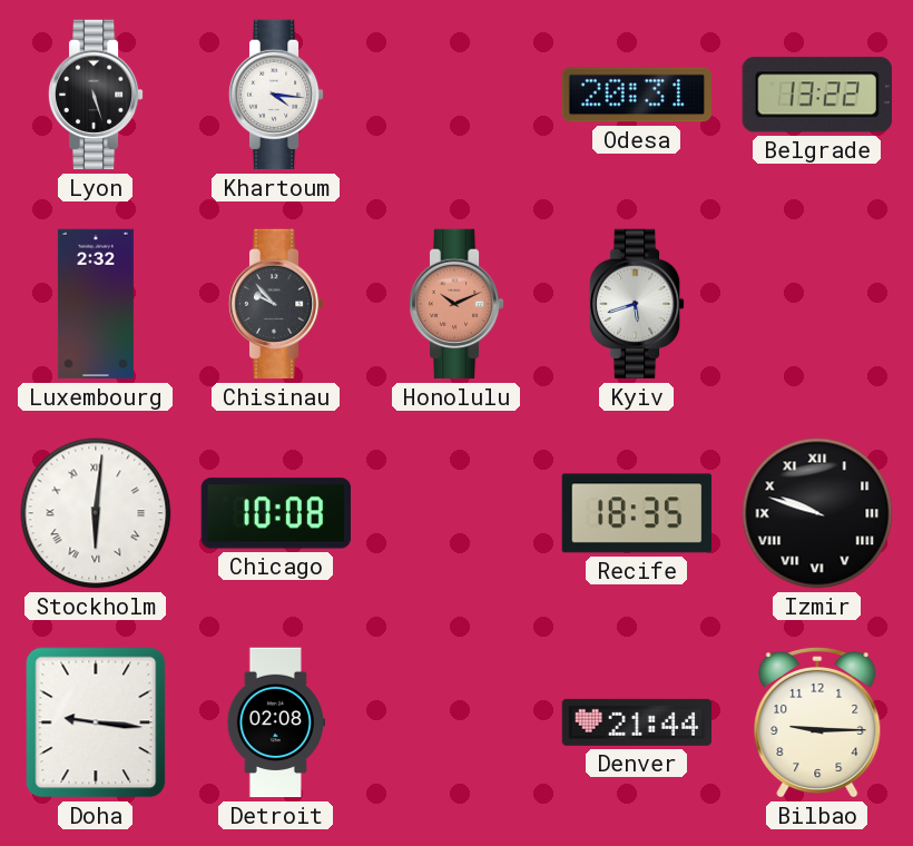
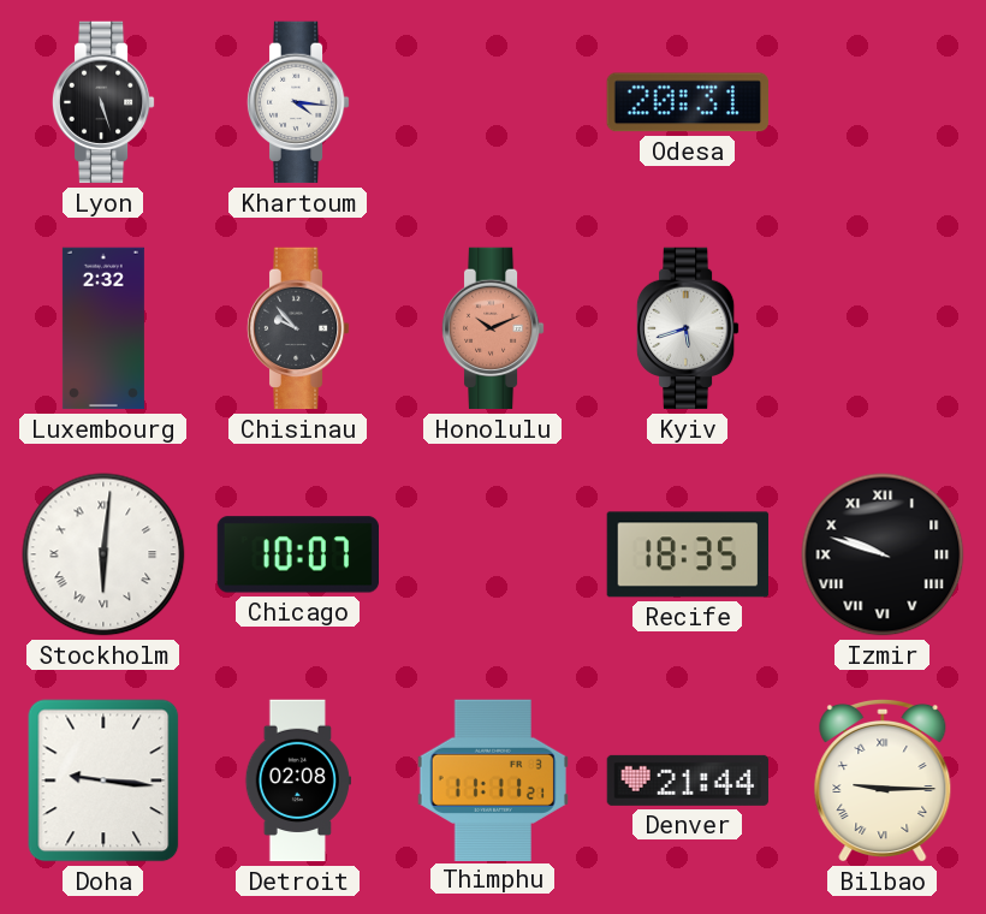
Belgrade: 13:22 -> none
Chicago: 10:08 -> 10:07
Thimphu: none -> 11:11
Bilbao numerals: Arabic -> Roman
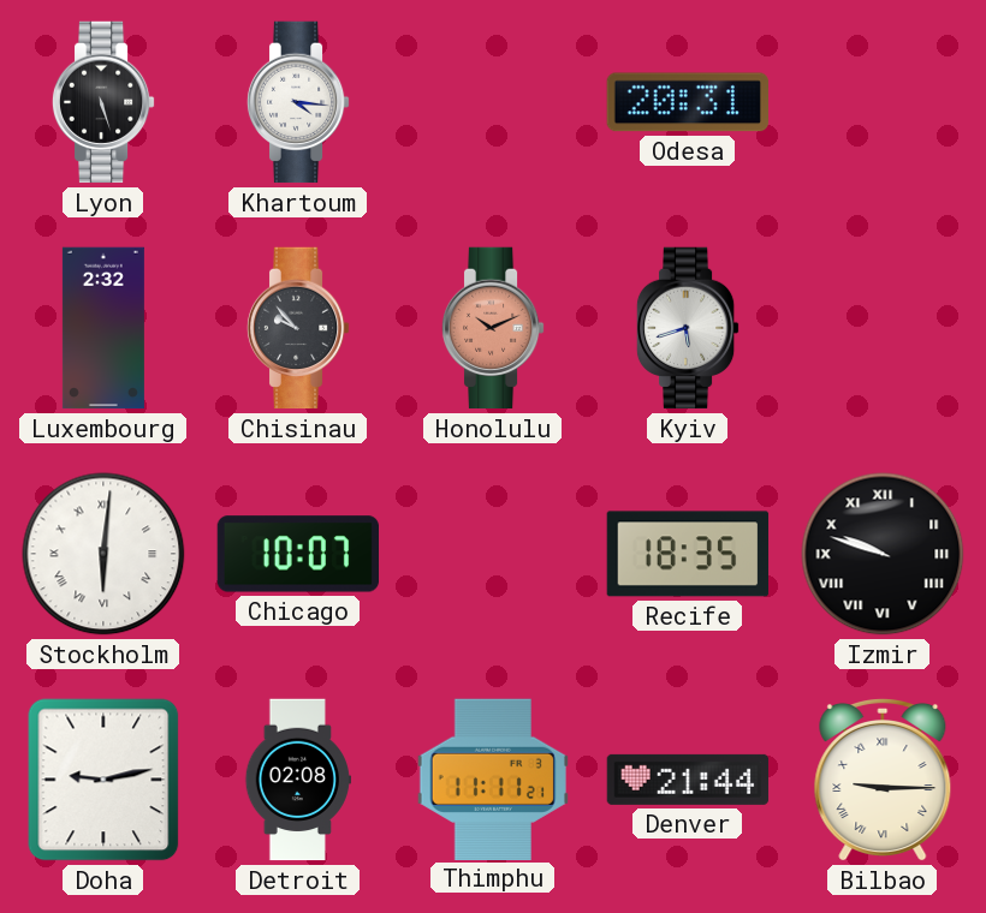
Doha: 9:16 -> 9:13
